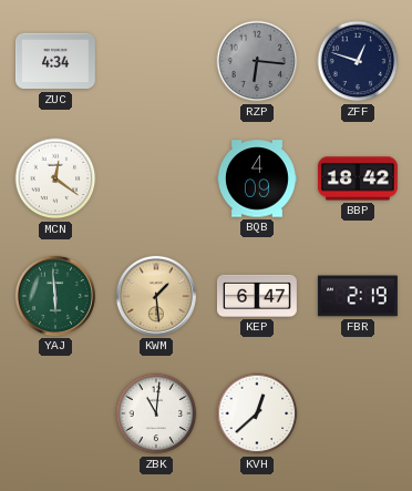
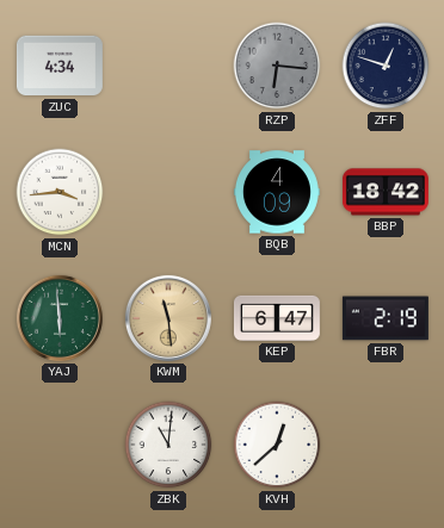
MCN: 12:21 -> 3:44
KWM: 1:29 -> 11:29
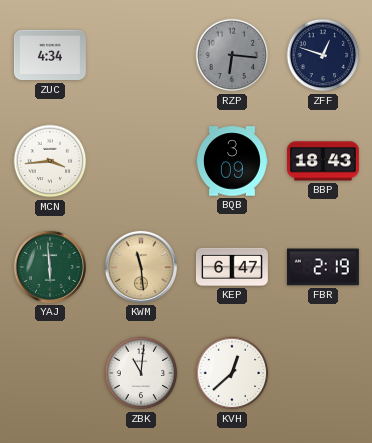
BQB: 4:09 -> 3:09
BBP: 18:42 -> 18:43
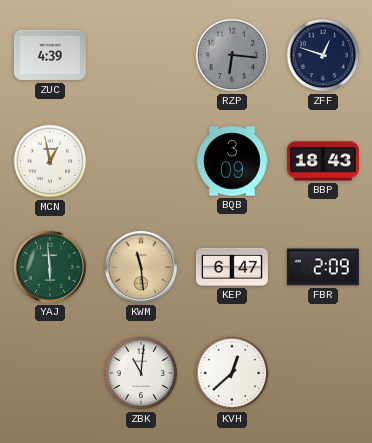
ZUC: 4:34 -> 4:39
MCN: 3:44 -> 12:58
FBR: 2:19 -> 2:09
